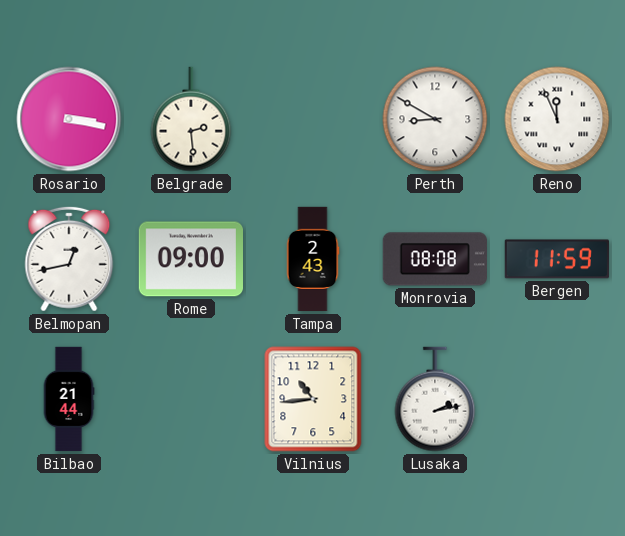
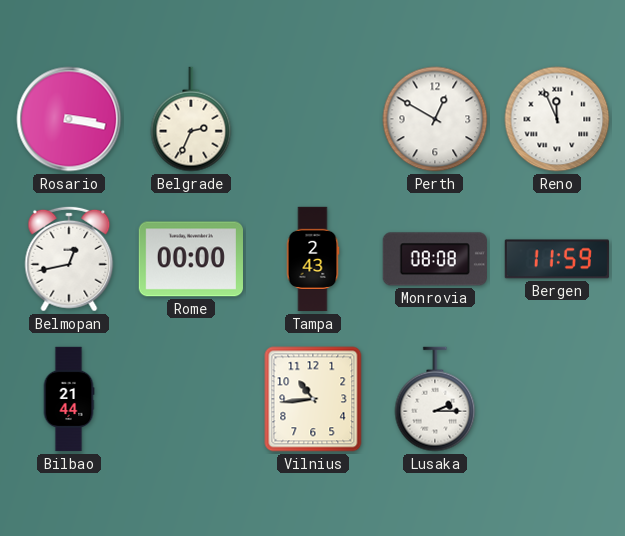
Belgrade: 2:29 -> 2:34
Perth: 8:50 -> 12:50
Rome: 09:00 -> 00:00
Lusaka: 2:13 -> 2:15
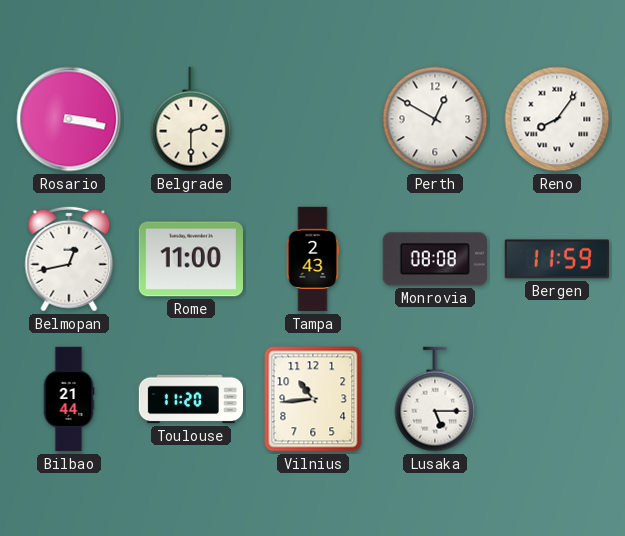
Belgrade: 2:34 -> 2:30
Reno: 11:56 -> 8:06
Rome: 00:00 -> 11:00
Toulouse: none -> 11:20
Lusaka: 2:15 -> 5:15
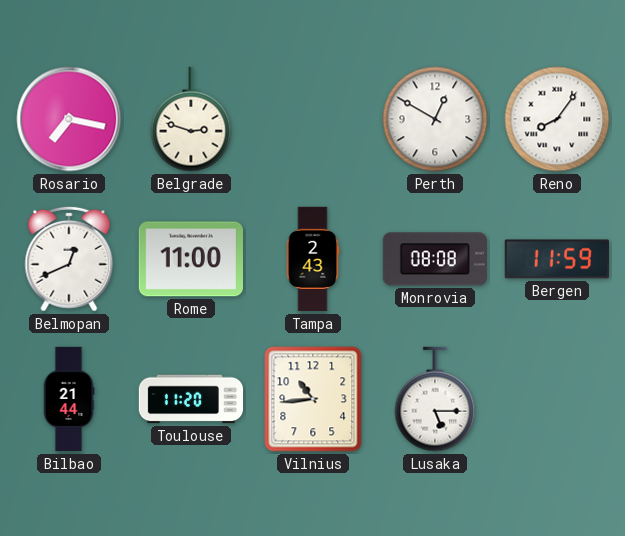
Rosario: 3:17 -> 7:17
Belgrade: 2:30 -> 2:48
Belmopan: 12:43 -> 12:41
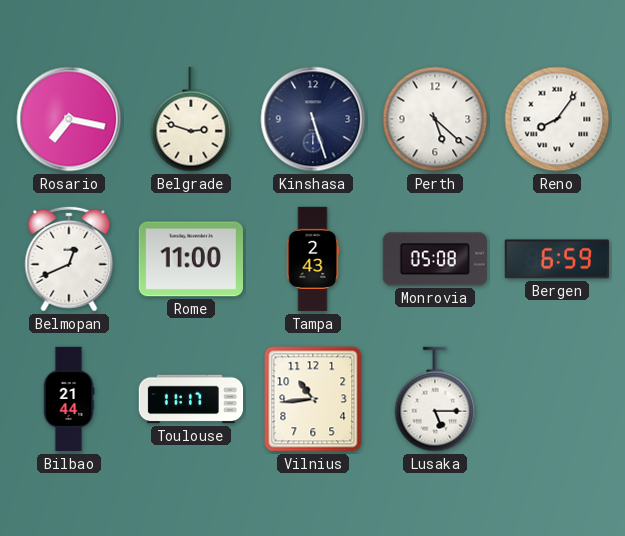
Kinshasa: none -> 5:27
Perth: 12:50 -> 5:22
Monrovia: 08:08 -> 05:08
Bergen: 11:59 -> 6:59
Toulouse: 11:20 -> 11:17
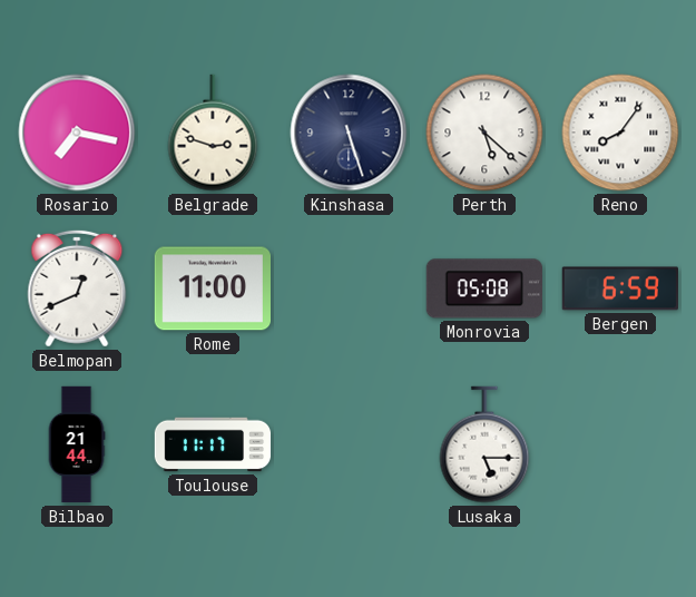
Tampa: 2:43 -> none
Vilnius: 10:44 -> none
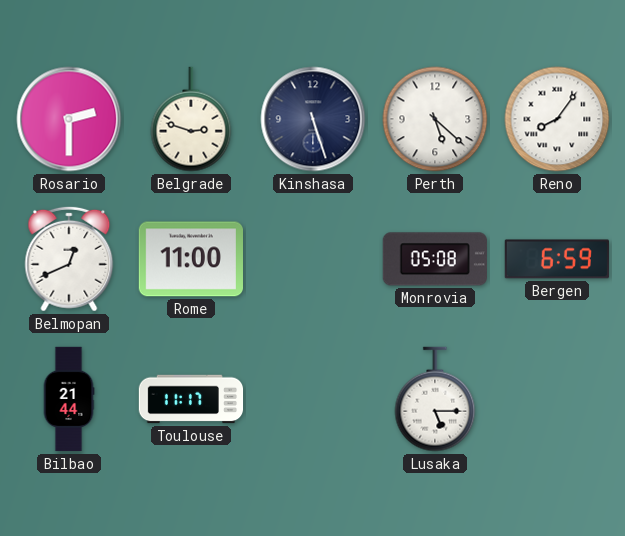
Rosario: 7:17 -> 2:30
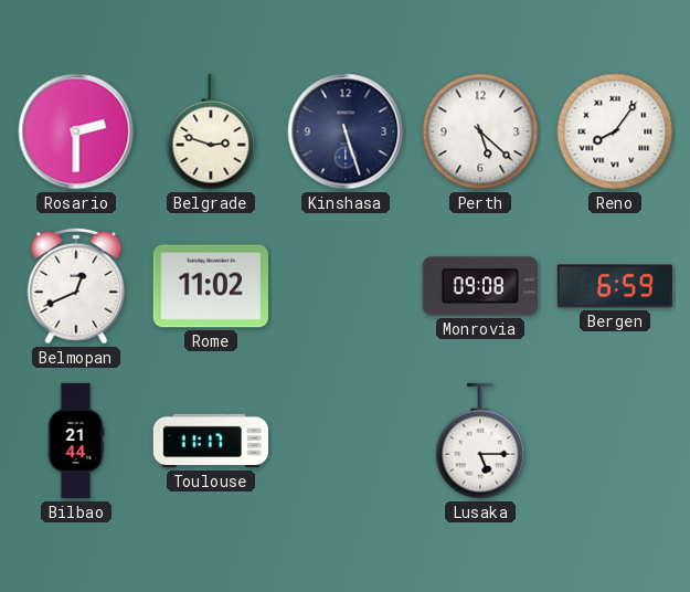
Rome: 11:00 -> 11:02
Monrovia: 05:08 -> 09:08
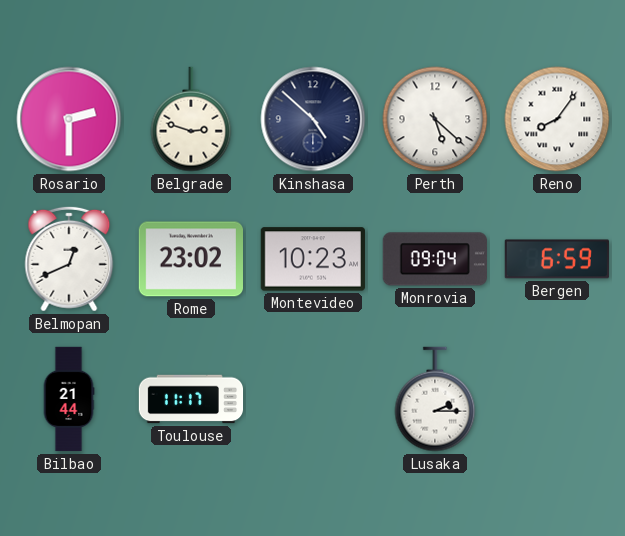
Kinshasa: 5:27 -> 4:52
Rome: 11:02 -> 23:02
Montevideo: none -> 10:23
Monrovia: 09:08 -> 09:04
Lusaka: 5:15 -> 2:15
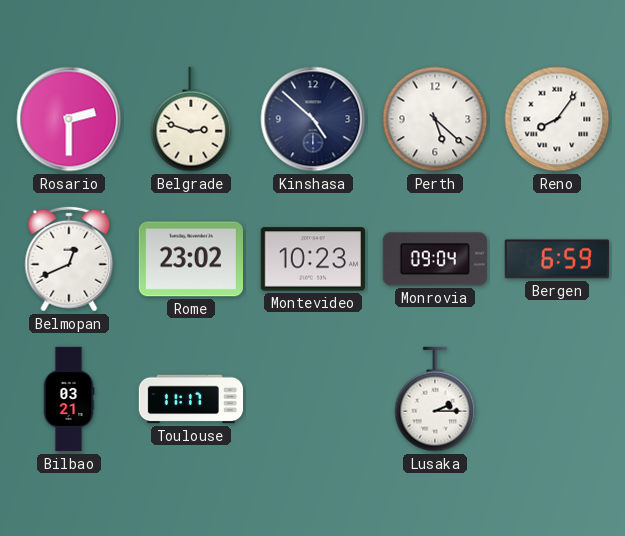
Bilbao: 21:44 -> 03:21
